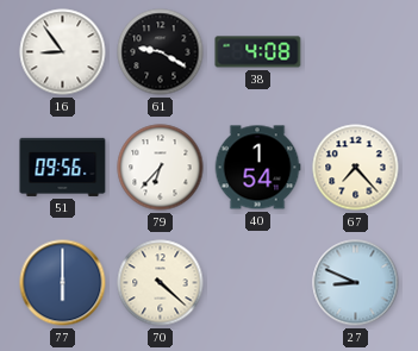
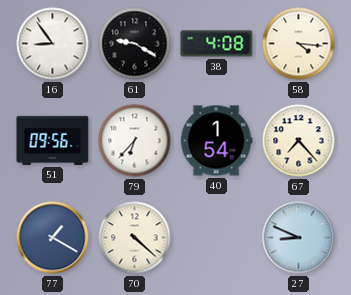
58: none -> 4:16
77: 6:00 -> 1:20
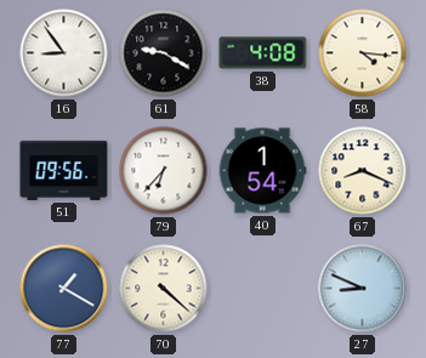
67: 7:23 -> 8:19
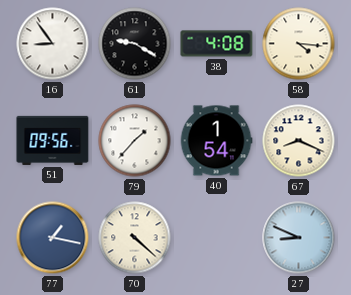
79: 6:37 -> 1:37
77: 1:20 -> 1:17
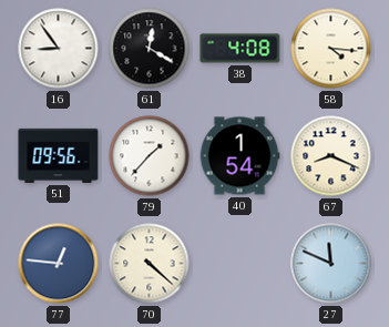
61: 9:20 -> 12:20
77: 1:17 -> 12:46
27: 8:49 -> 11:49
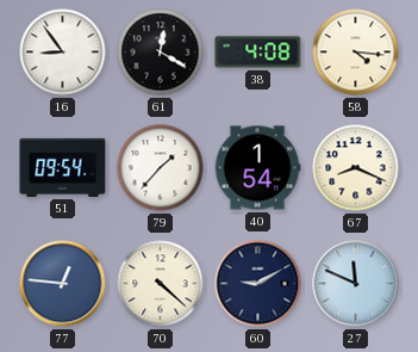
51: 09:56 -> 09:54
60: none -> 9:10
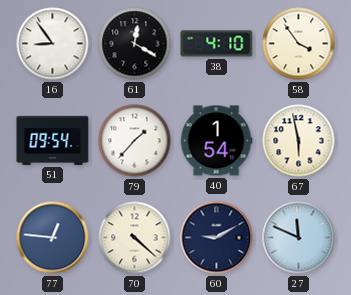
38: 4:08 -> 4:10
58: 4:16 -> 3:54
67: 8:19 -> 5:58
